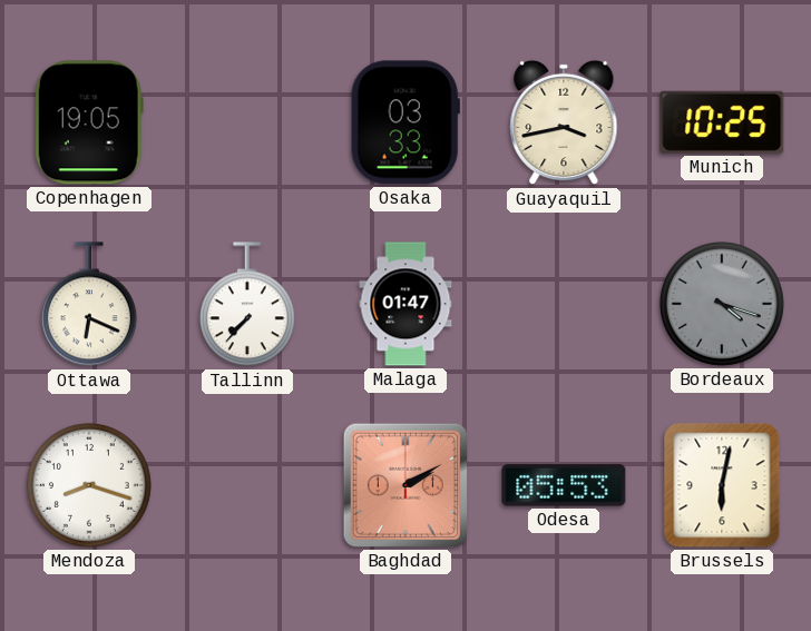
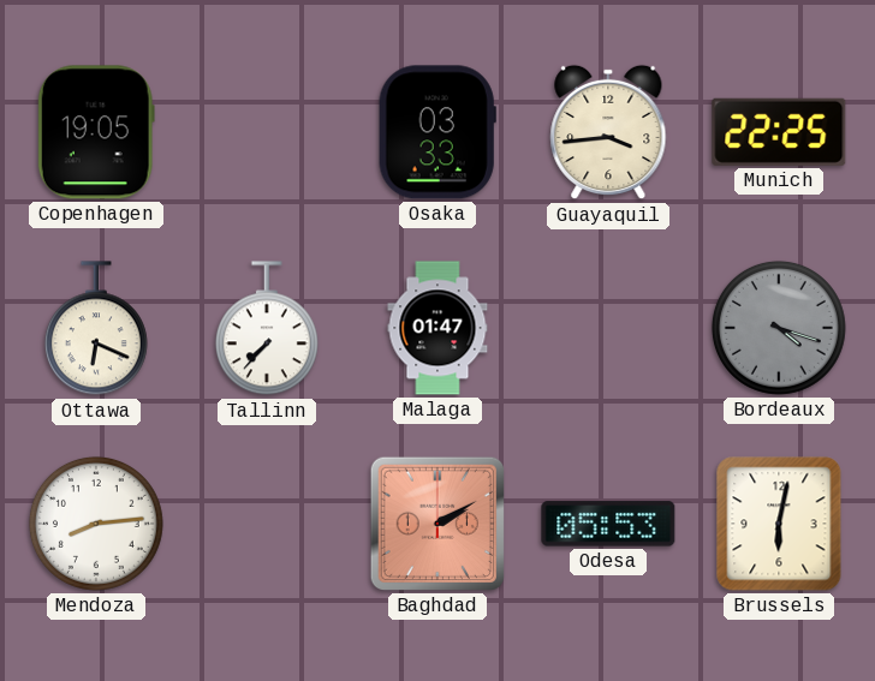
Guayaquil: 3:43 -> 3:44
Munich: 10:25 -> 22:25
Mendoza: 8:18 -> 8:14
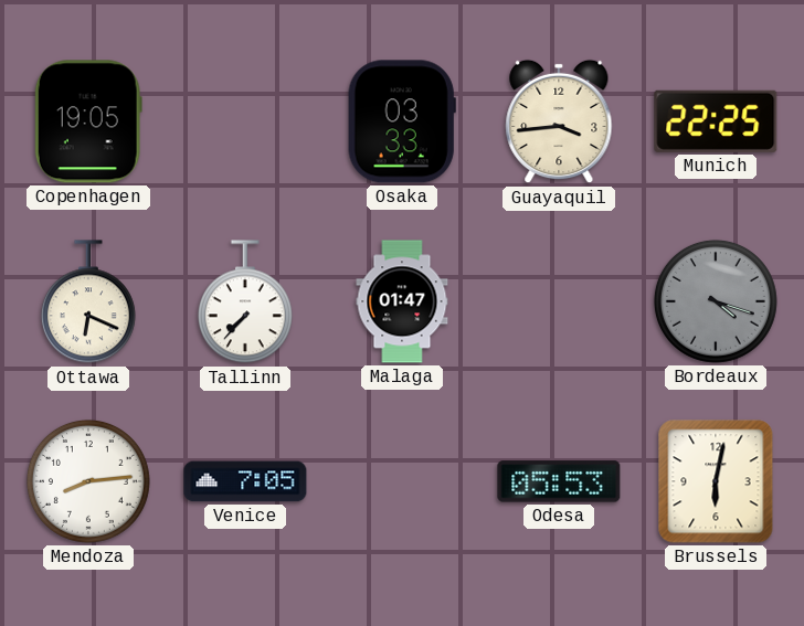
Venice: none -> 7:05
Baghdad: 2:10 -> none
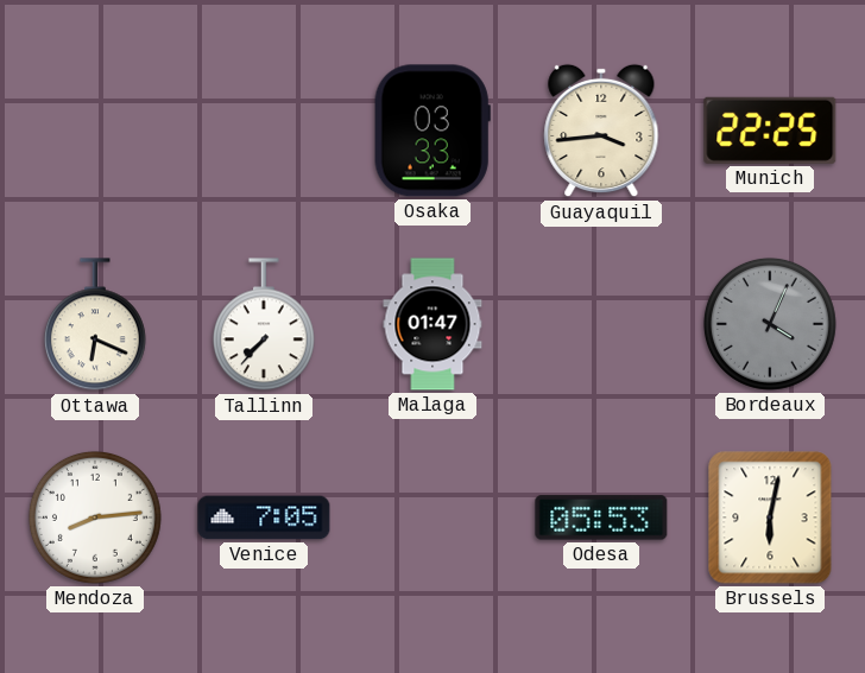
Copenhagen: 19:05 -> none
Bordeaux: 4:18 -> 4:04
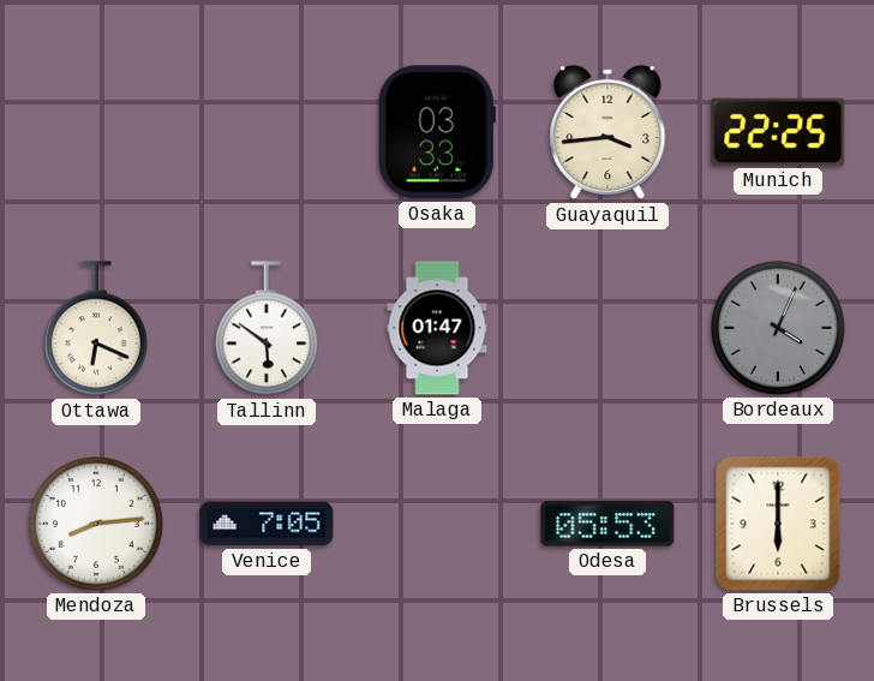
Tallinn: 7:37 -> 5:51
Brussels: 6:02 -> 6:00
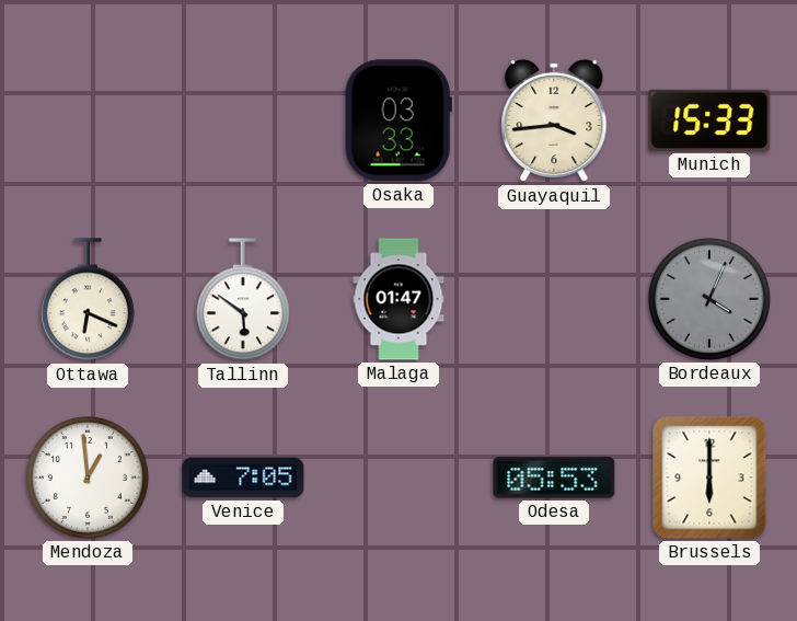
Munich: 22:25 -> 15:33
Mendoza: 8:14 -> 12:59
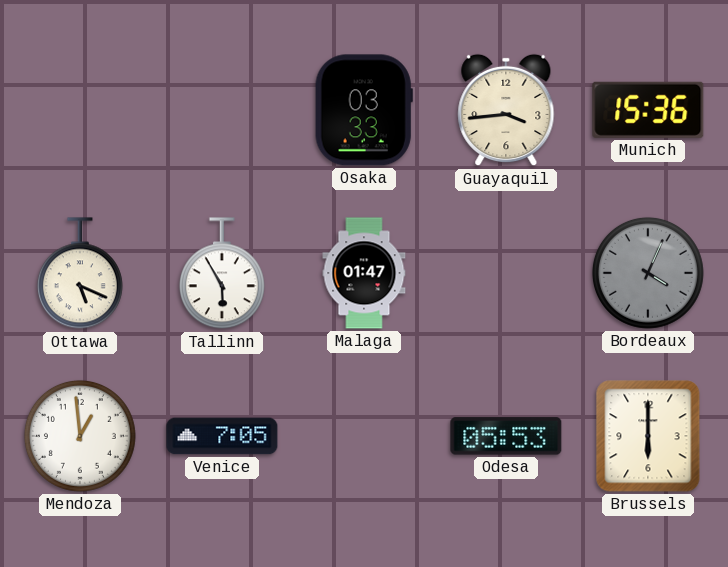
Munich: 15:33 -> 15:36
Ottawa: 6:19 -> 5:19
Tallinn: 5:51 -> 5:55
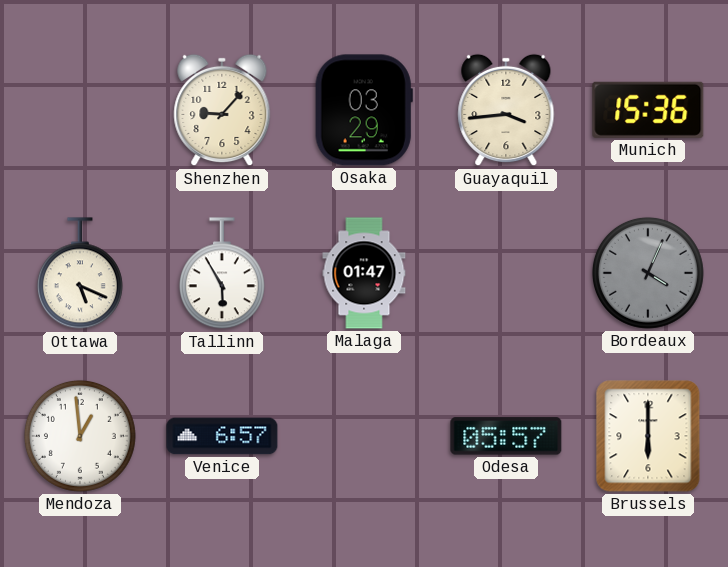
Shenzhen: none -> 9:07
Osaka: 03:33 -> 03:29
Venice: 7:05 -> 6:57
Odesa: 05:53 -> 05:57
